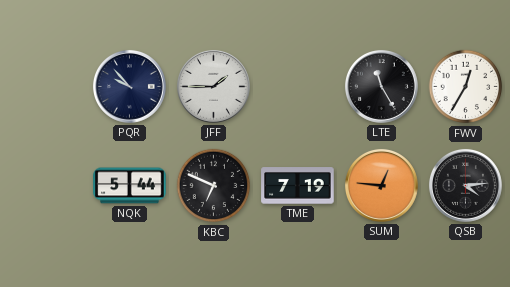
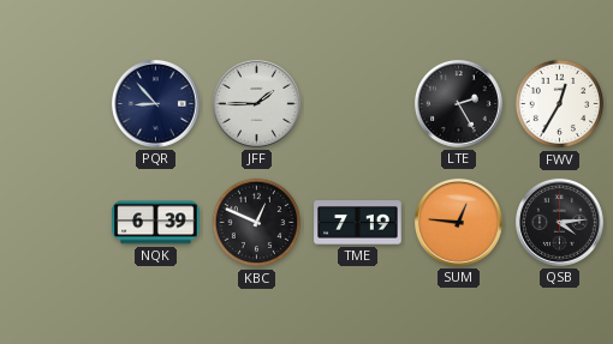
PQR: 9:53 -> 8:53
LTE: 11:25 -> 2:25
NQK: 5:44 -> 6:39
KBC: 6:49 -> 12:49
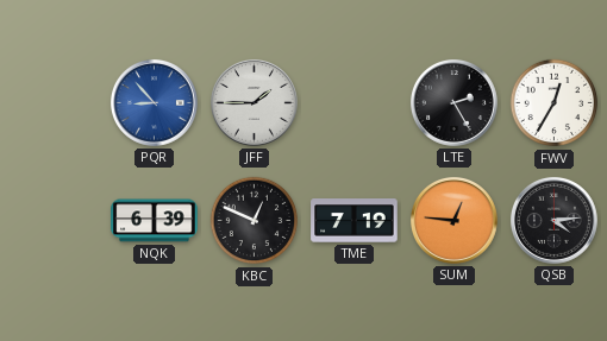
PQR dial: navy -> blue
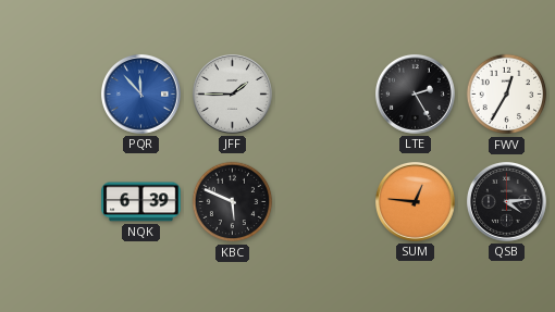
PQR: 8:53 -> 11:53
KBC: 12:49 -> 5:49
TME: 7:19 -> none
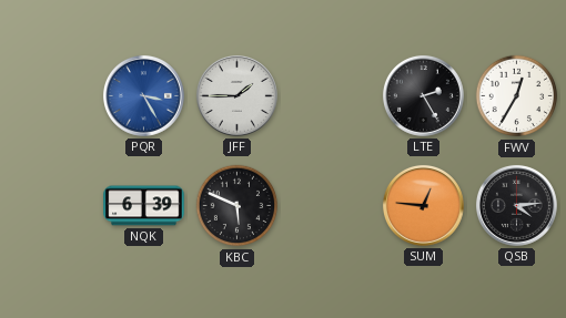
PQR: 11:53 -> 3:25
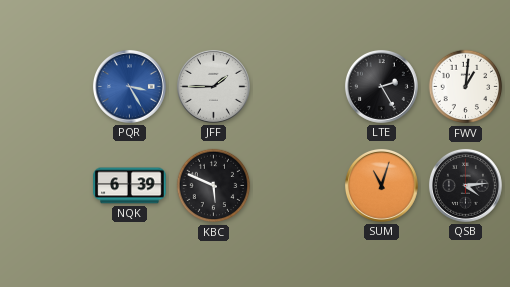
FWV: 12:35 -> 1:01
SUM: 12:46 -> 11:03
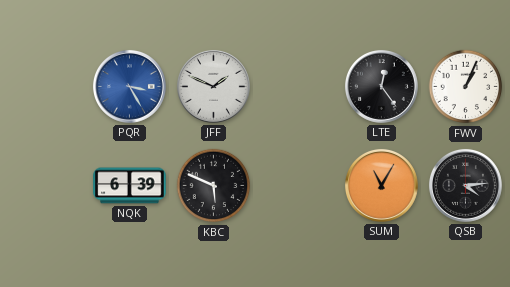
JFF: 1:45 -> 1:49
LTE: 2:25 -> 12:24
FWV: 1:01 -> 1:04
SUM: 11:03 -> 11:05
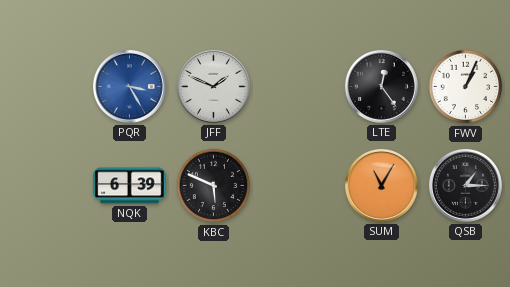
QSB: 4:14 -> 1:15
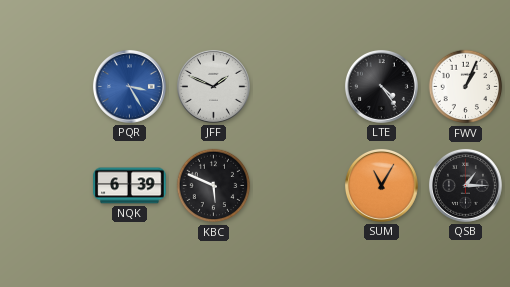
LTE: 12:24 -> 4:24
